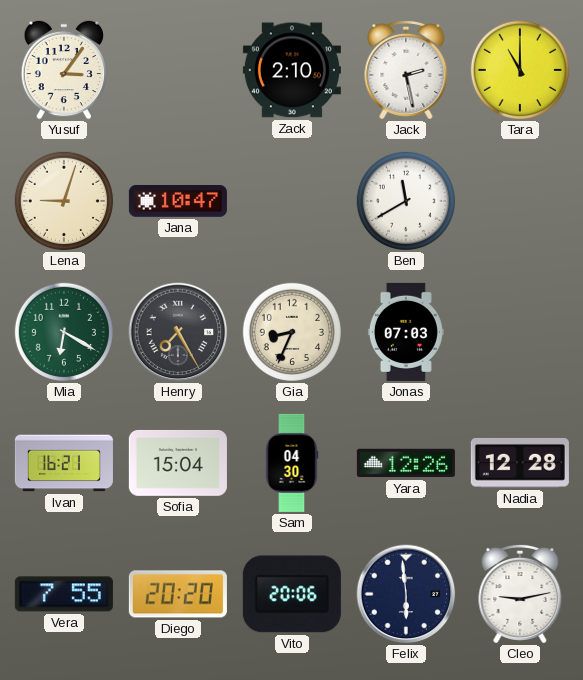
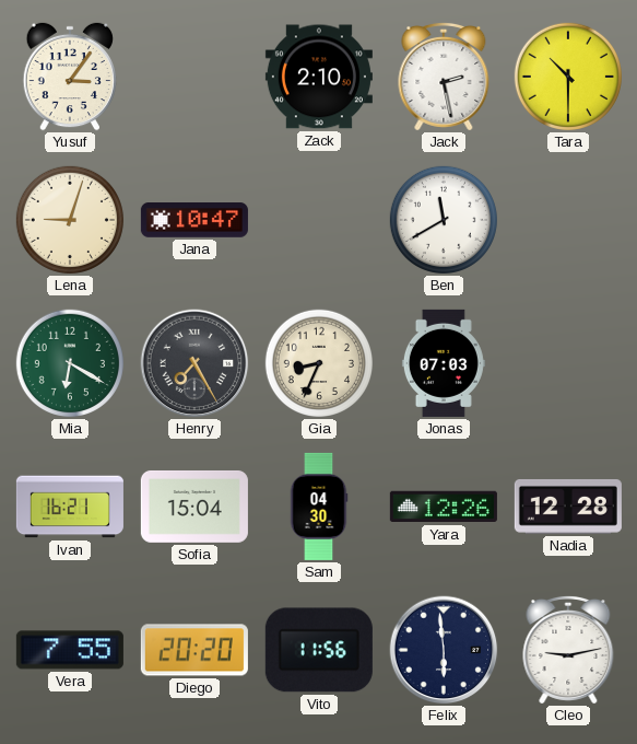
Tara: 11:00 -> 10:30
Vito: 20:06 -> 11:56
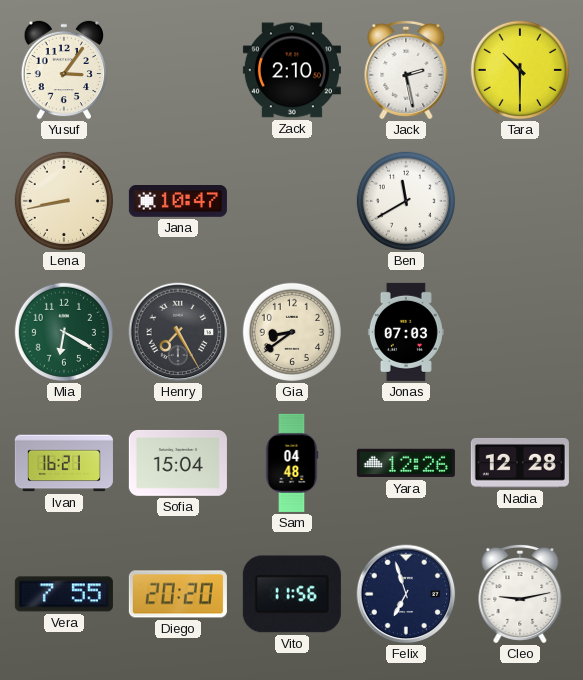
Lena: 9:03 -> 8:43
Gia: 8:34 -> 8:39
Sam: 04:30 -> 04:48
Felix: 5:59 -> 6:57
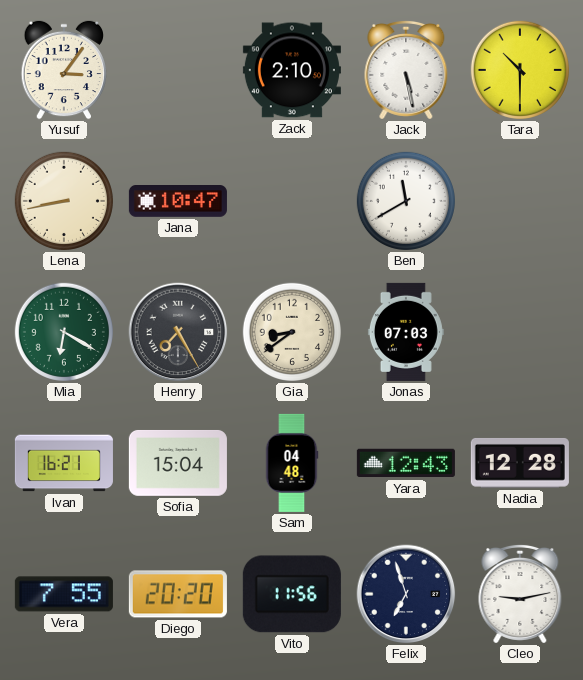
Jack: 2:28 -> 5:28
Yara: 12:26 -> 12:43
